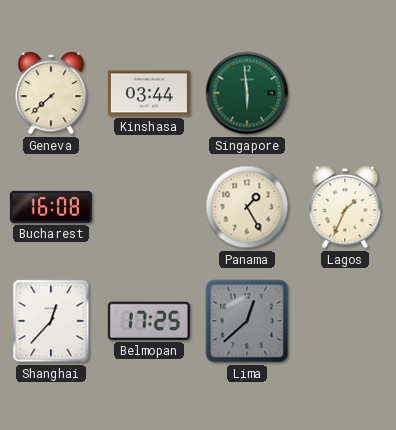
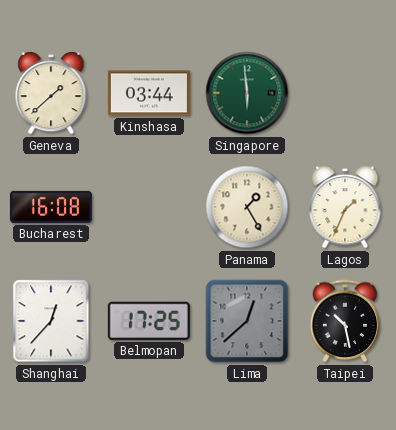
Geneva: 7:38 -> 1:38
Taipei: none -> 10:28
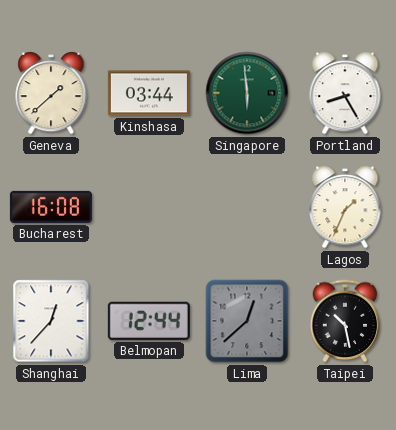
Portland: none -> 8:25
Panama: 1:25 -> none
Belmopan: 17:25 -> 12:44
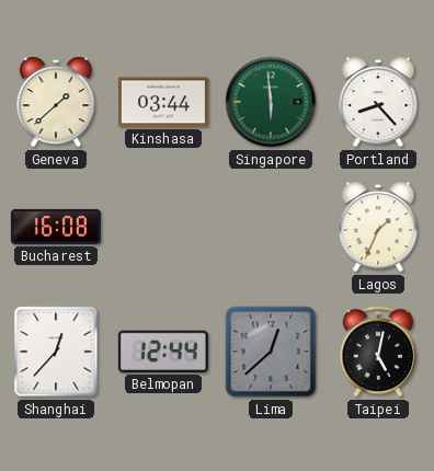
Portland: 8:25 -> 8:23
Taipei: 10:28 -> 5:02
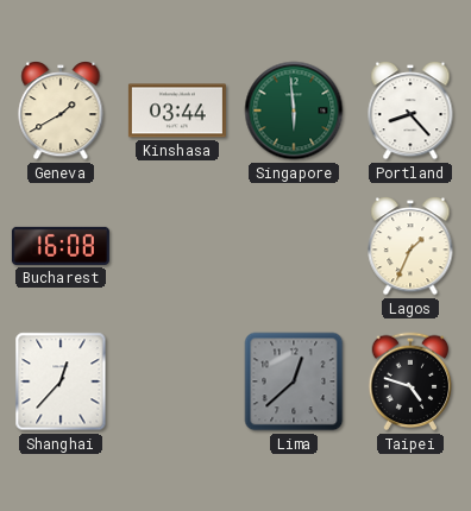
Geneva: 1:38 -> 1:40
Belmopan: 12:44 -> none
Taipei: 5:02 -> 4:48
